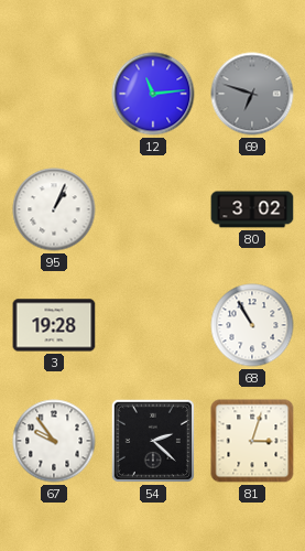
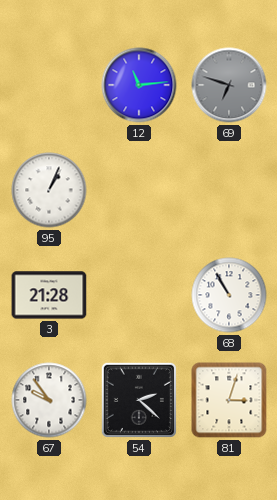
80: 3:02 -> none
3: 19:28 -> 21:28
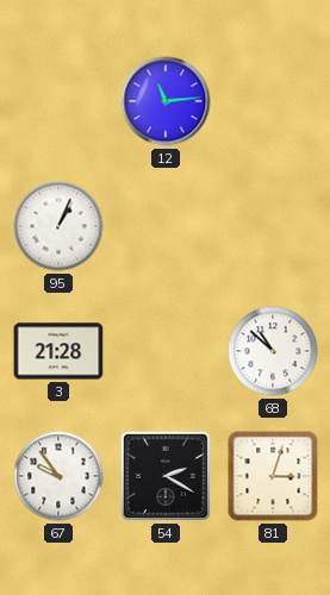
69: 6:48 -> none
68: 10:55 -> 10:52
54: 2:22 -> 2:20
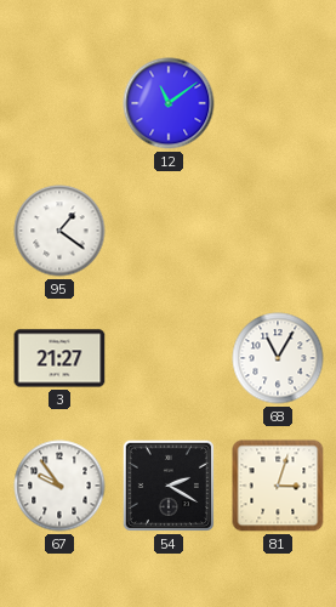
12: 11:14 -> 11:09
95: 1:04 -> 1:21
3: 21:28 -> 21:27
68: 10:52 -> 11:05
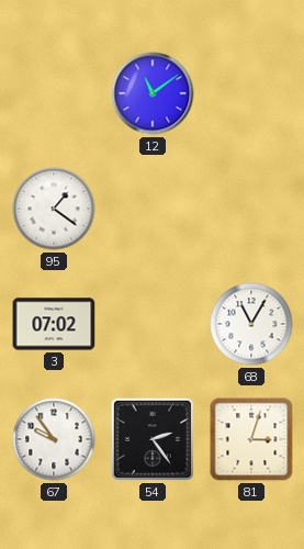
3: 21:27 -> 07:02
54: 2:20 -> 2:24
